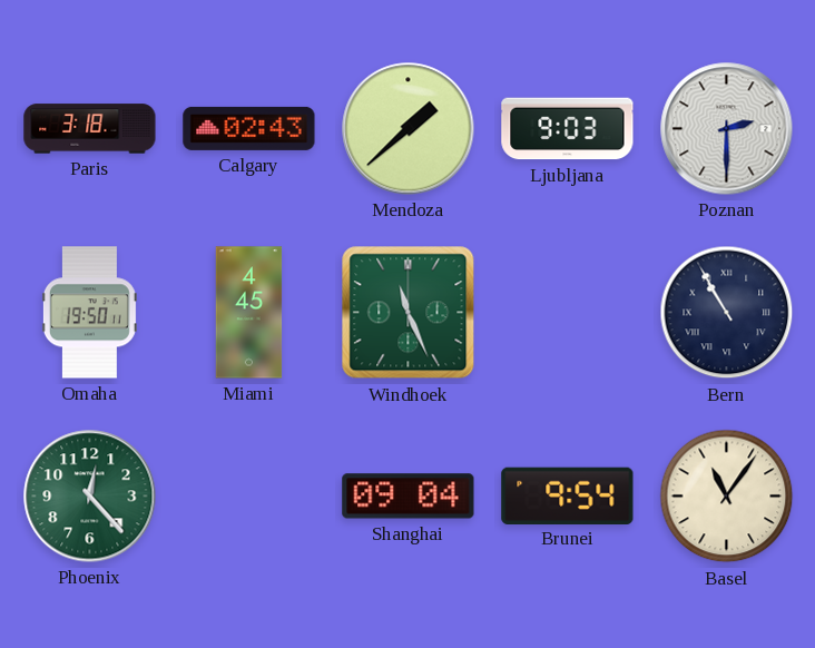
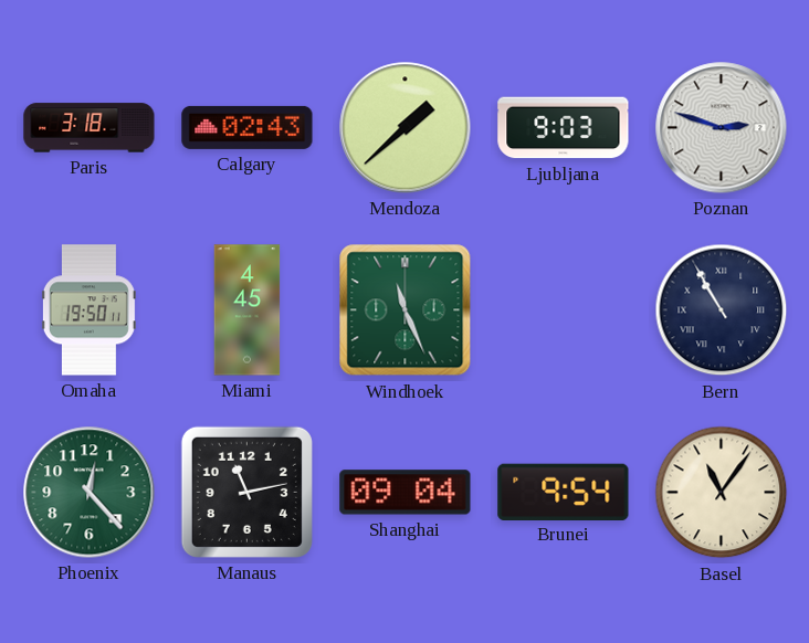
Poznan: 2:30 -> 2:48
Manaus: none -> 11:13
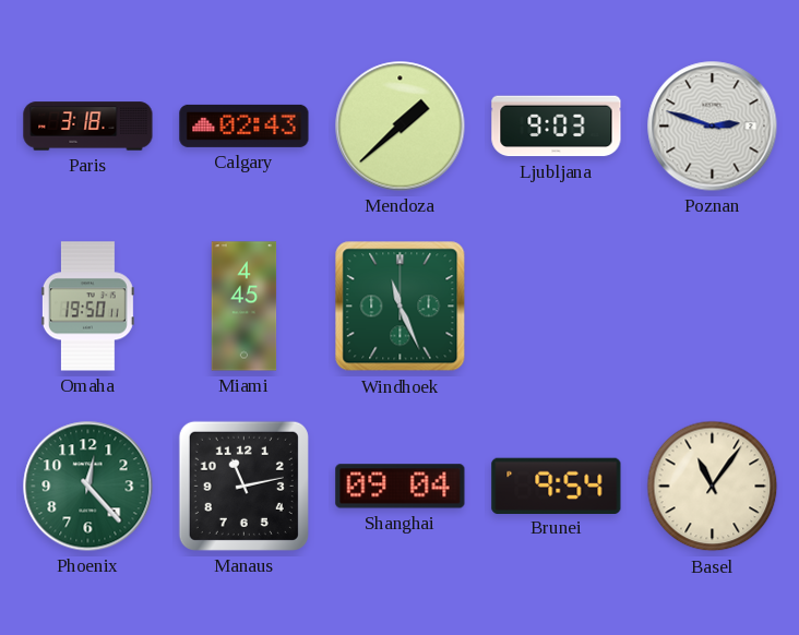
Bern: 10:55 -> none
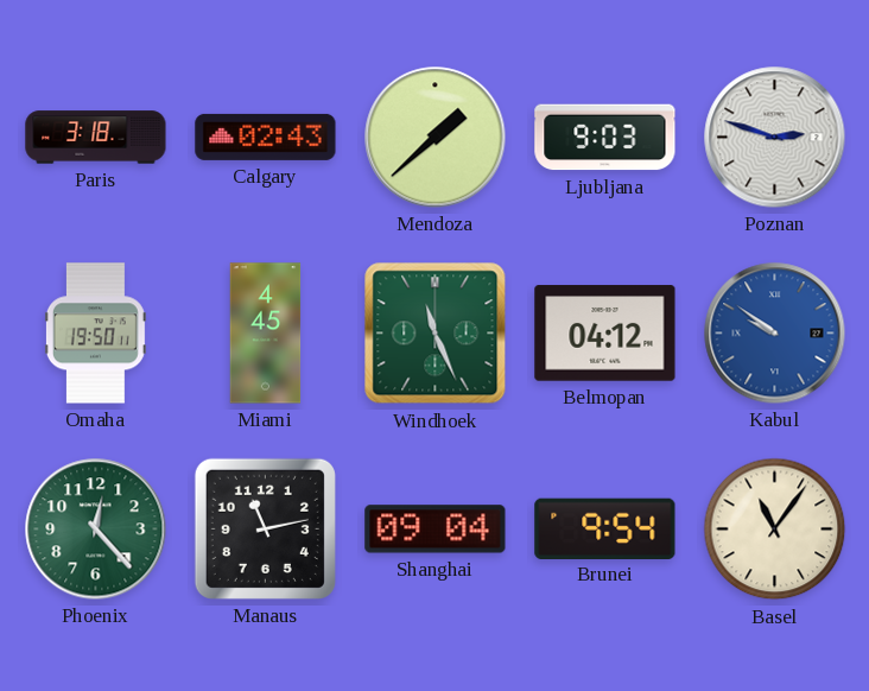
Belmopan: none -> 04:12
Kabul: none -> 9:51
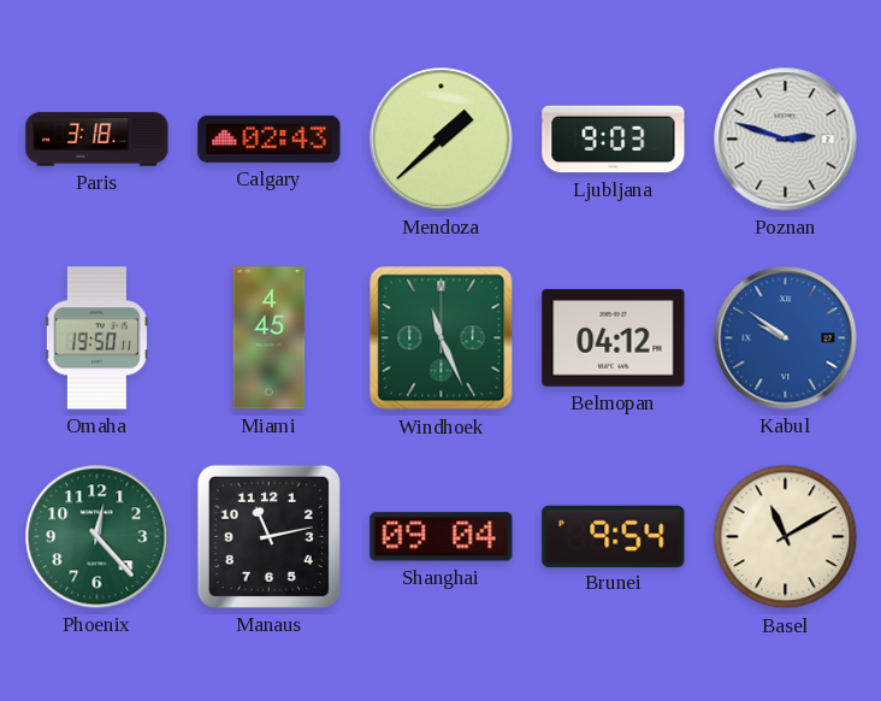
Basel: 11:06 -> 11:10
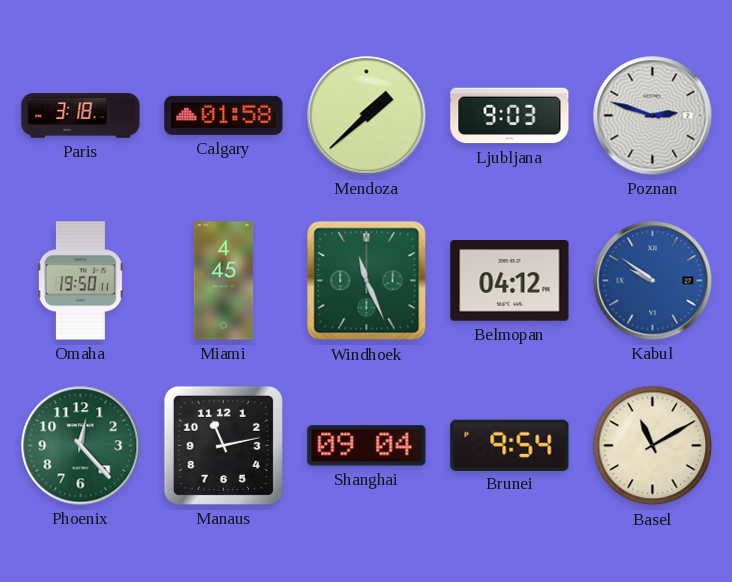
Calgary: 02:43 -> 01:58
